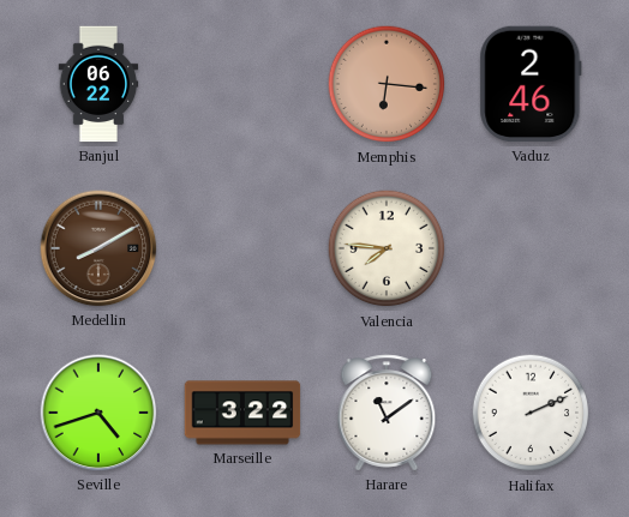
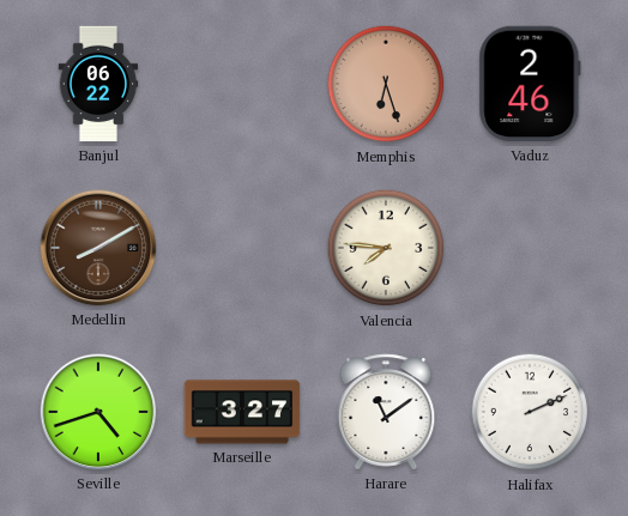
Memphis: 6:16 -> 6:27
Marseille: 3:22 -> 3:27
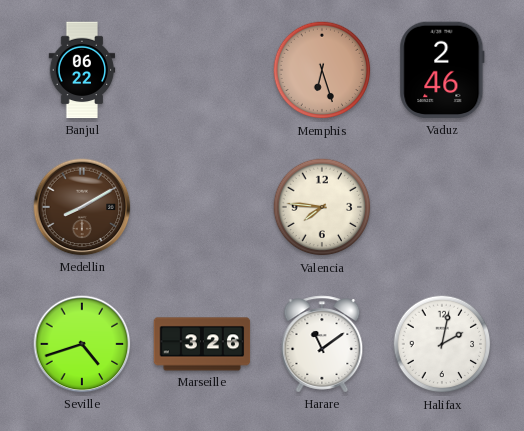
Marseille: 3:27 -> 3:26
Halifax: 2:11 -> 2:02
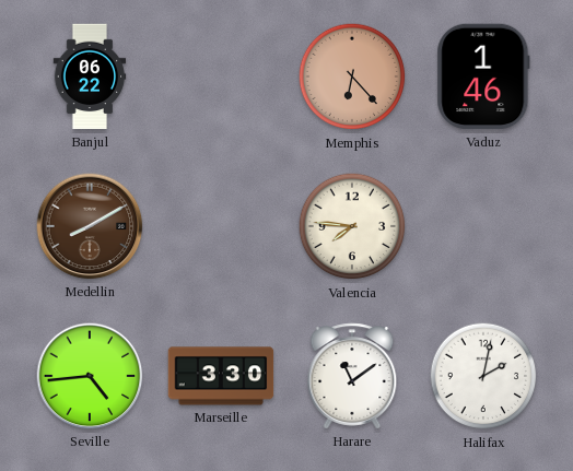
Memphis: 6:27 -> 6:23
Vaduz: 2:46 -> 1:46
Seville: 4:42 -> 4:44
Marseille: 3:26 -> 3:30
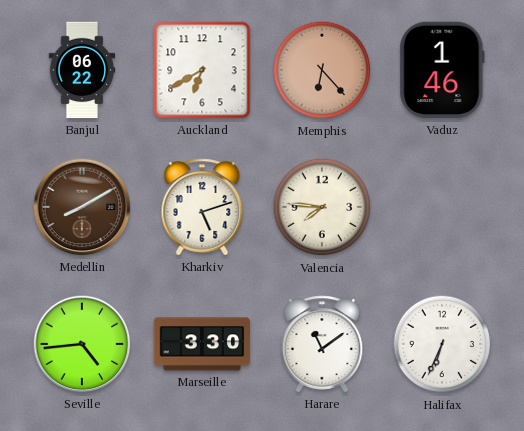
Auckland: none -> 6:40
Kharkiv: none -> 5:12
Halifax: 2:02 -> 6:34
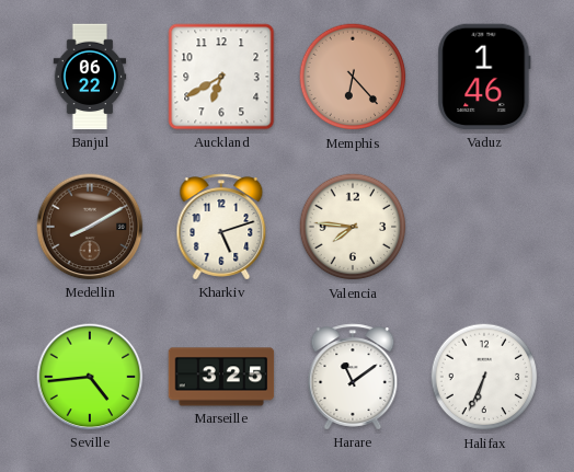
Marseille: 3:30 -> 3:25
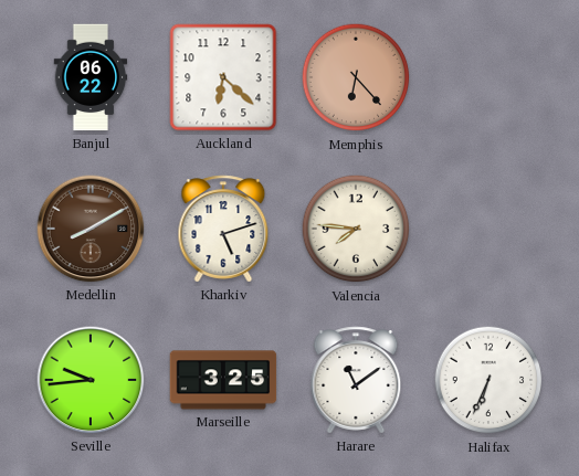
Auckland: 6:40 -> 6:22
Vaduz: 1:46 -> none
Seville: 4:44 -> 9:44
